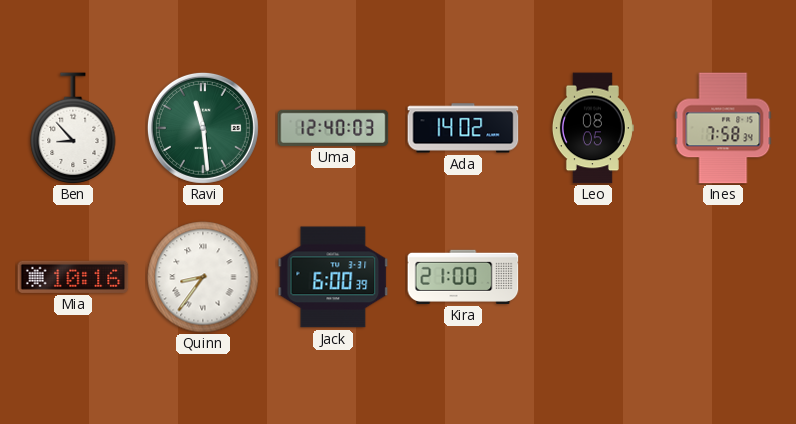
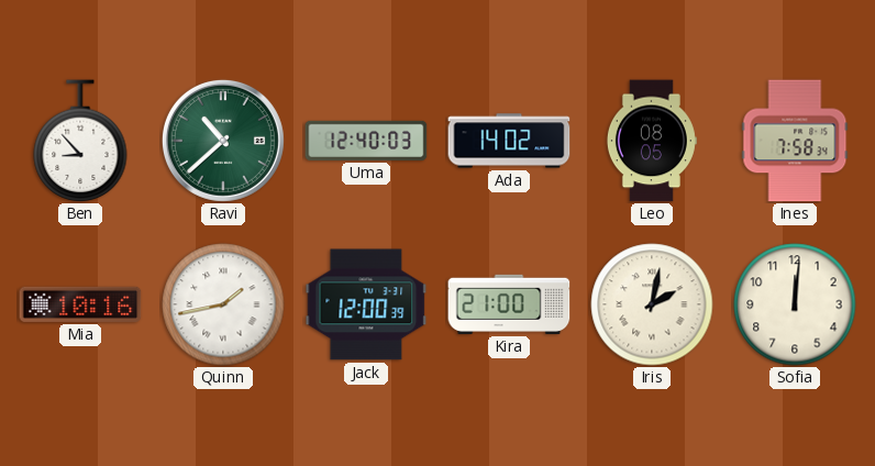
Ravi: 11:29 -> 10:38
Quinn: 8:36 -> 1:43
Jack: 6:00 -> 12:00
Iris: none -> 2:02
Sofia: none -> 12:01
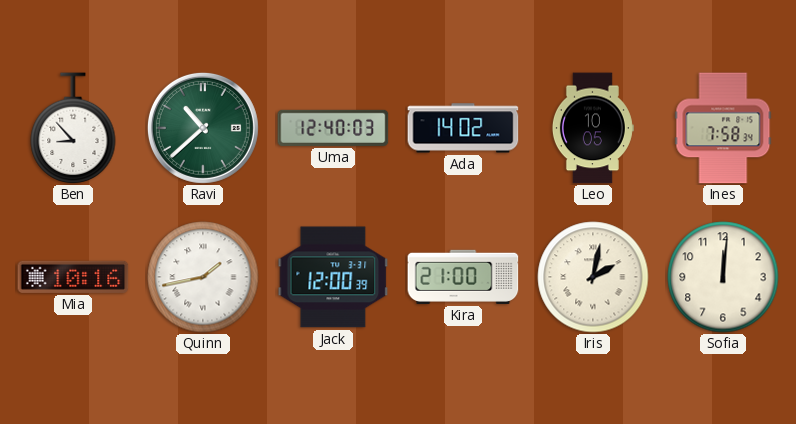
Leo: 08:05 -> 10:05
